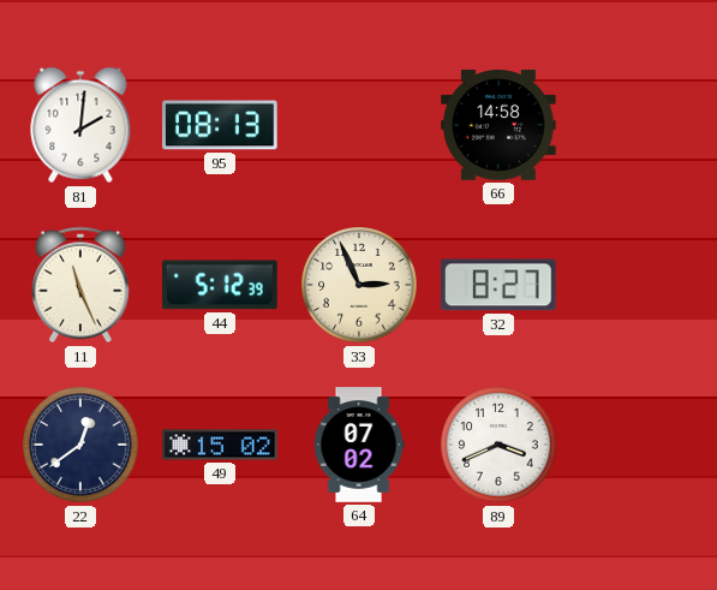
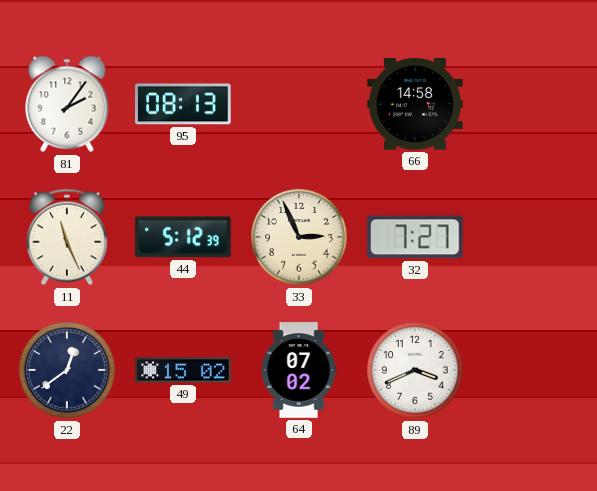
81: 2:01 -> 2:06
32: 8:27 -> 7:27
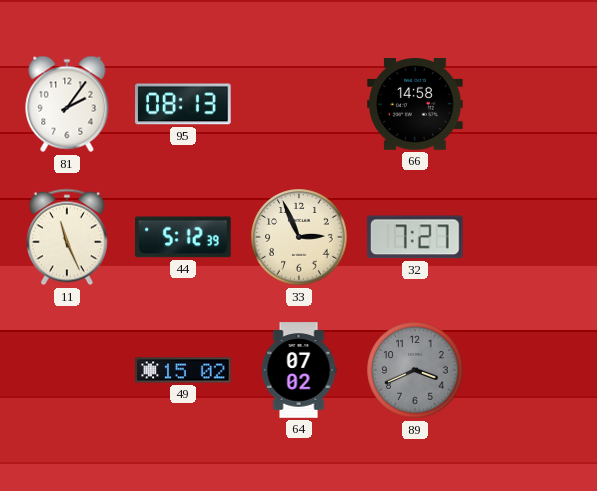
22: 12:39 -> none
89 dial: white -> grey
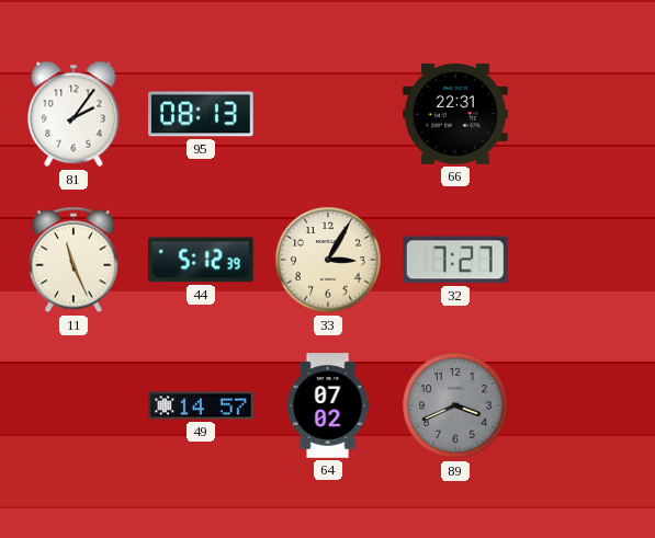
66: 14:58 -> 22:31
33: 2:56 -> 3:05
49: 15:02 -> 14:57
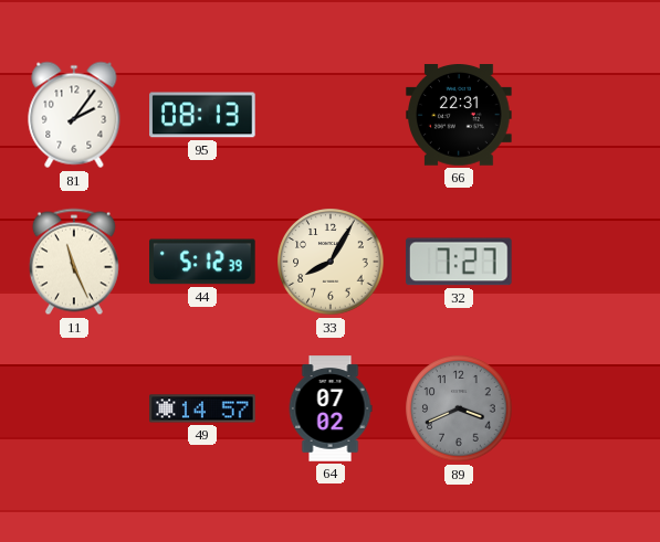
33: 3:05 -> 8:05
